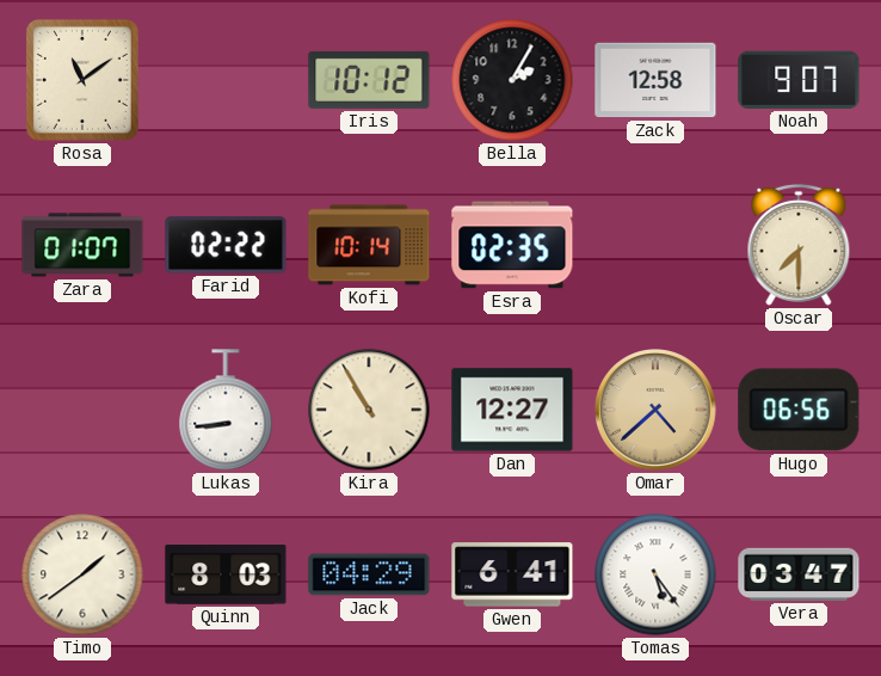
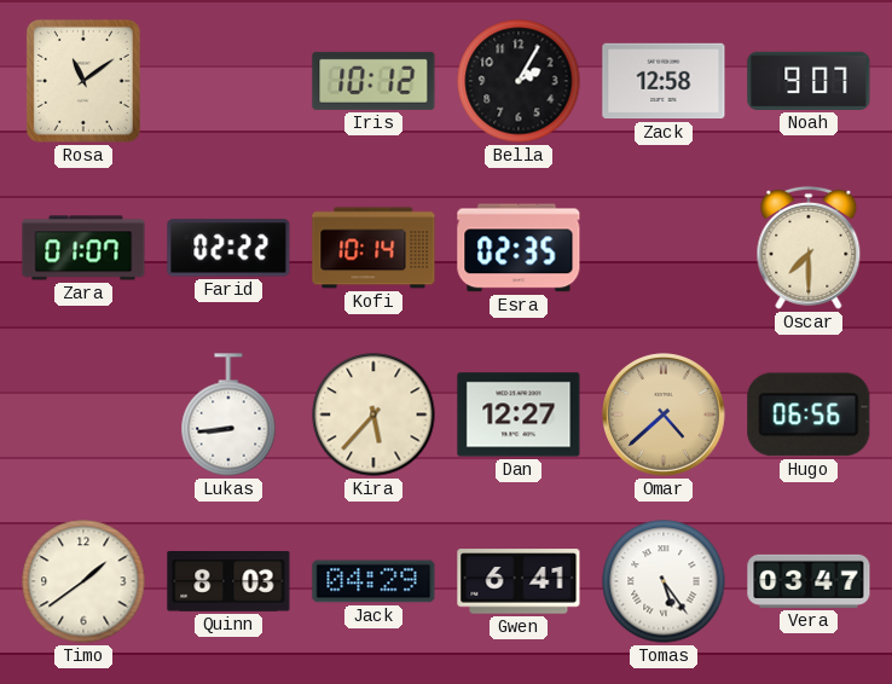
Kira: 10:55 -> 5:37
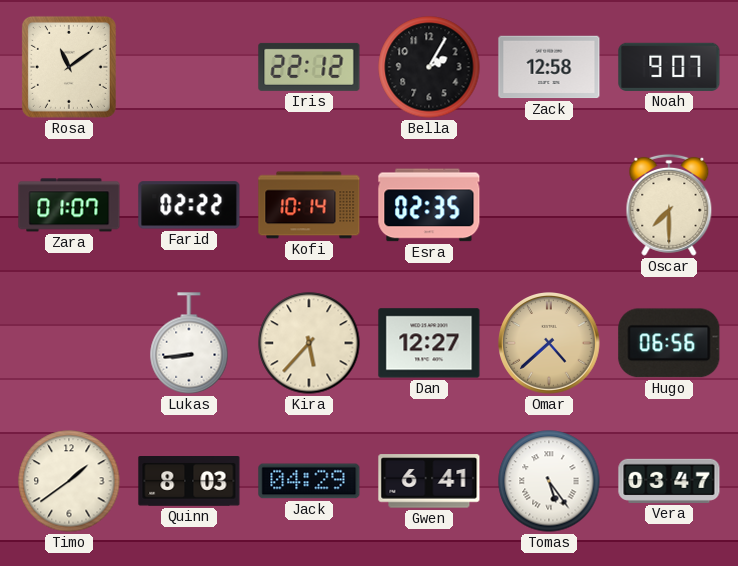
Iris: 10:12 -> 22:12
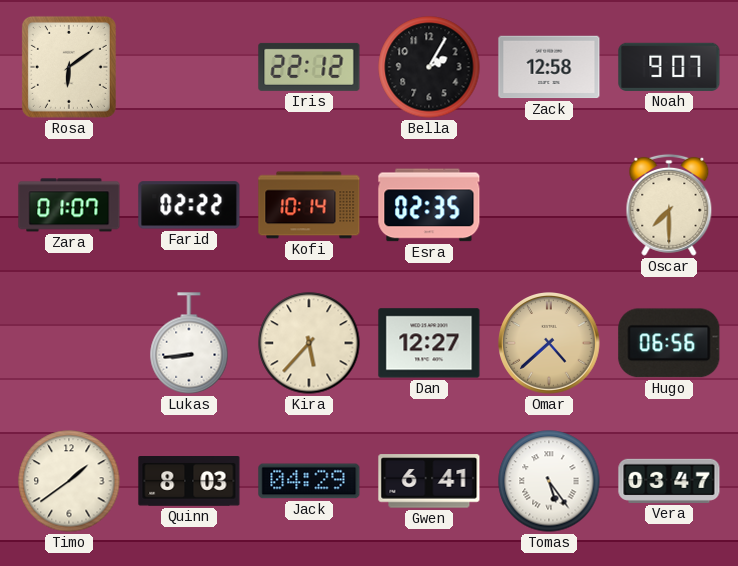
Rosa: 11:09 -> 6:09
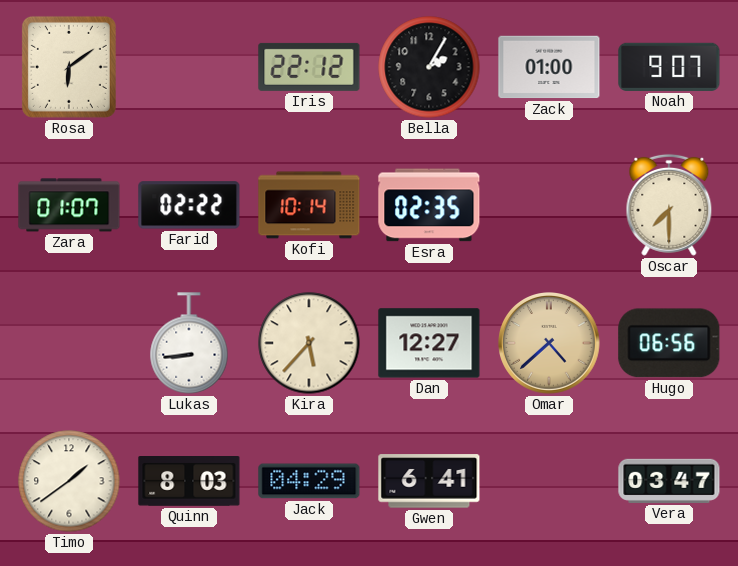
Zack: 12:58 -> 01:00
Tomas: 5:24 -> none
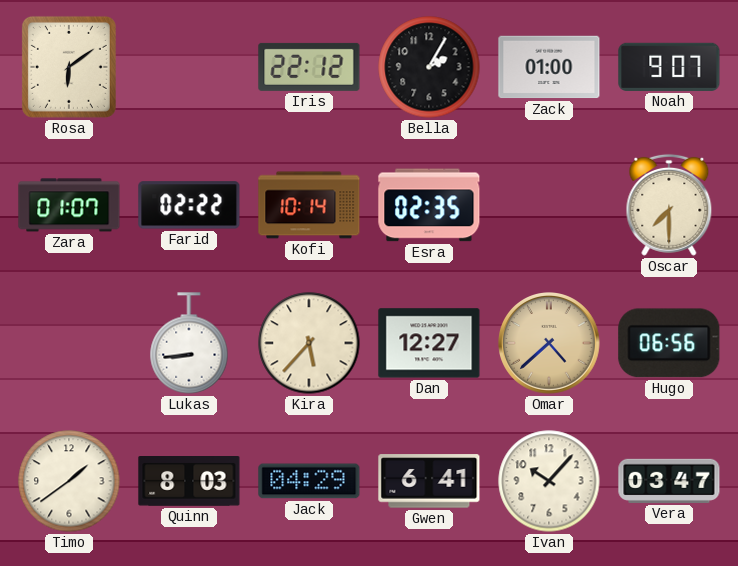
Ivan: none -> 10:07
